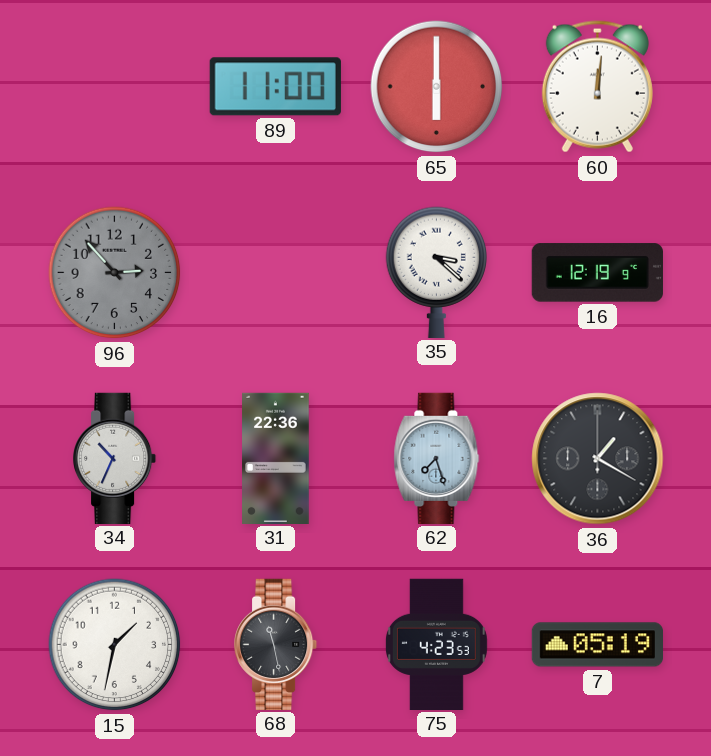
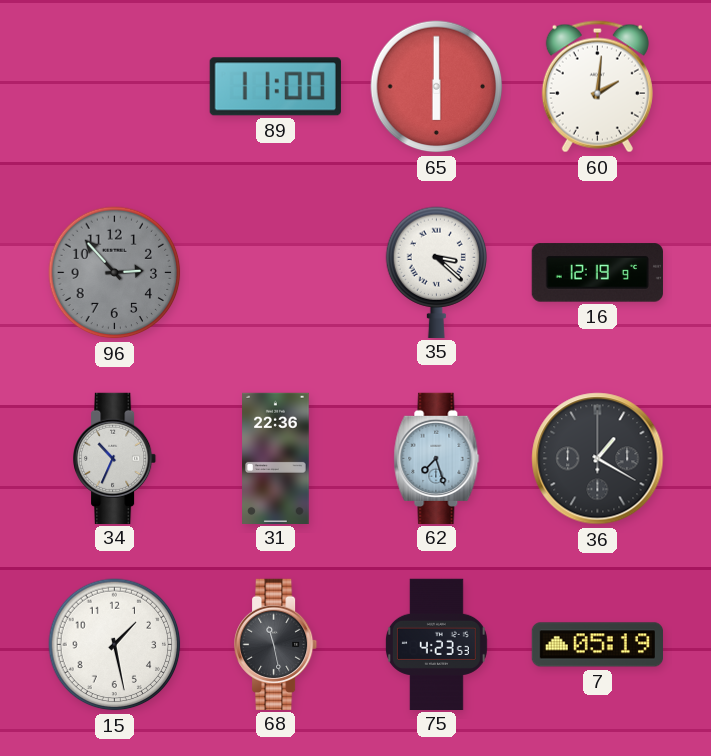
60: 12:01 -> 2:01
15: 1:32 -> 1:28
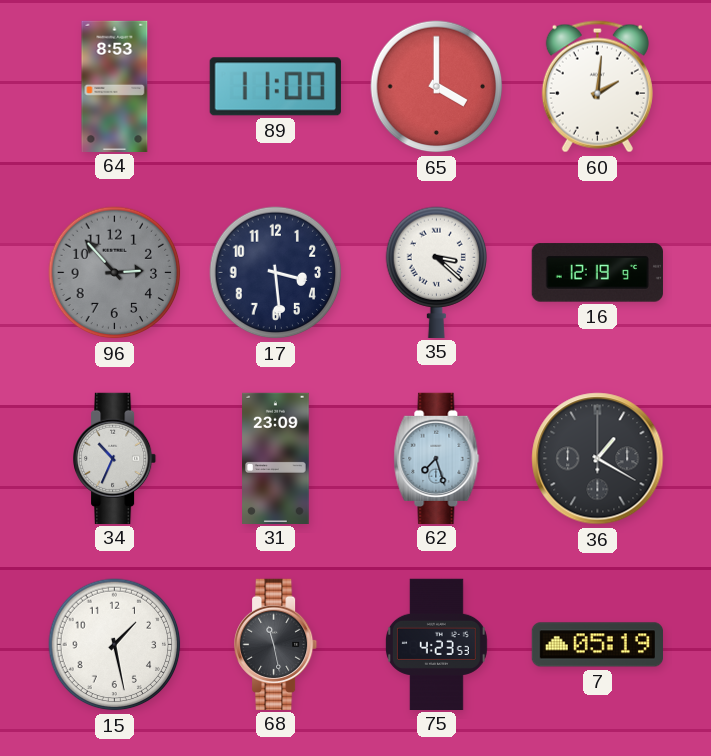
64: none -> 8:53
65: 6:00 -> 4:00
17: none -> 3:29
31: 22:36 -> 23:09
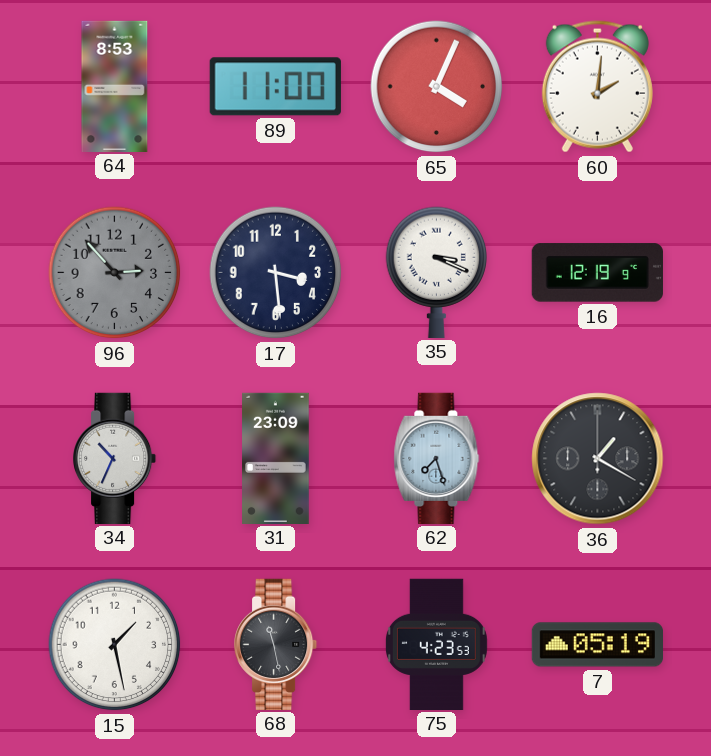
65: 4:00 -> 4:04
35: 3:22 -> 3:19
